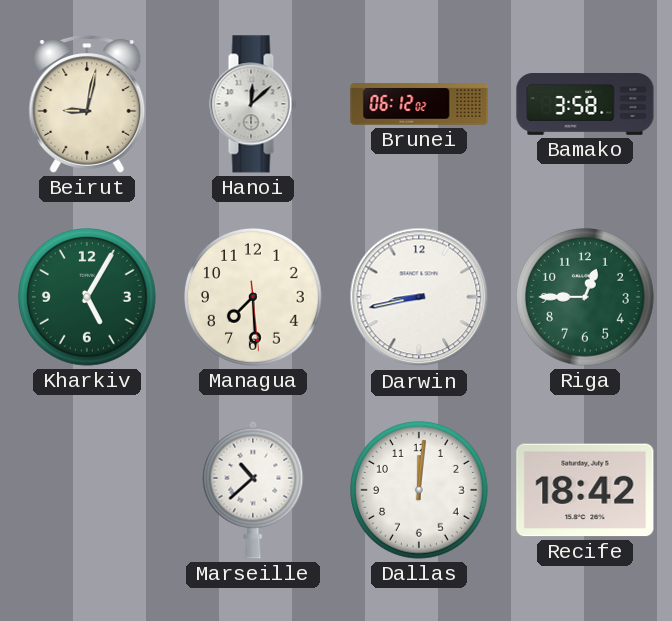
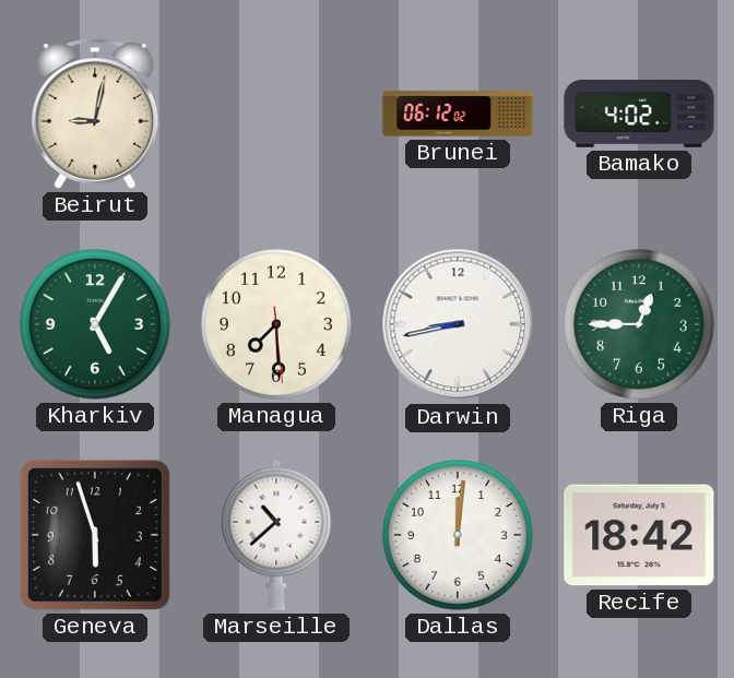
Hanoi: 12:08 -> none
Bamako: 3:58 -> 4:02
Geneva: none -> 5:57
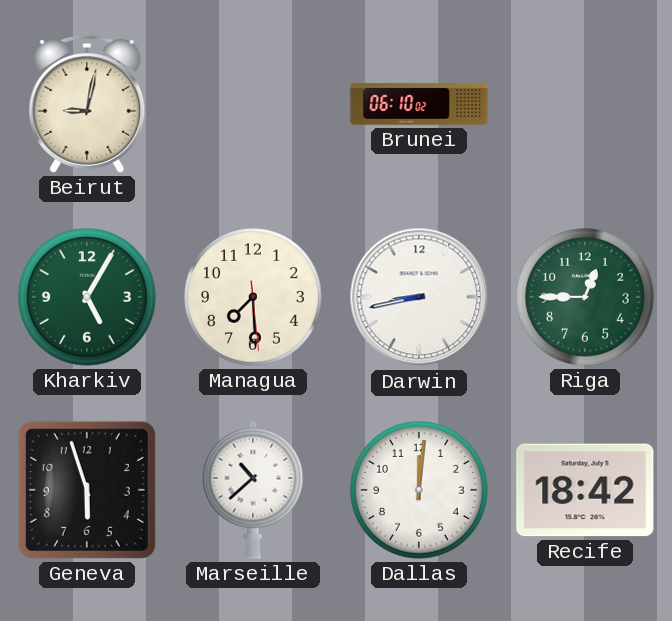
Brunei: 06:12 -> 06:10
Bamako: 4:02 -> none
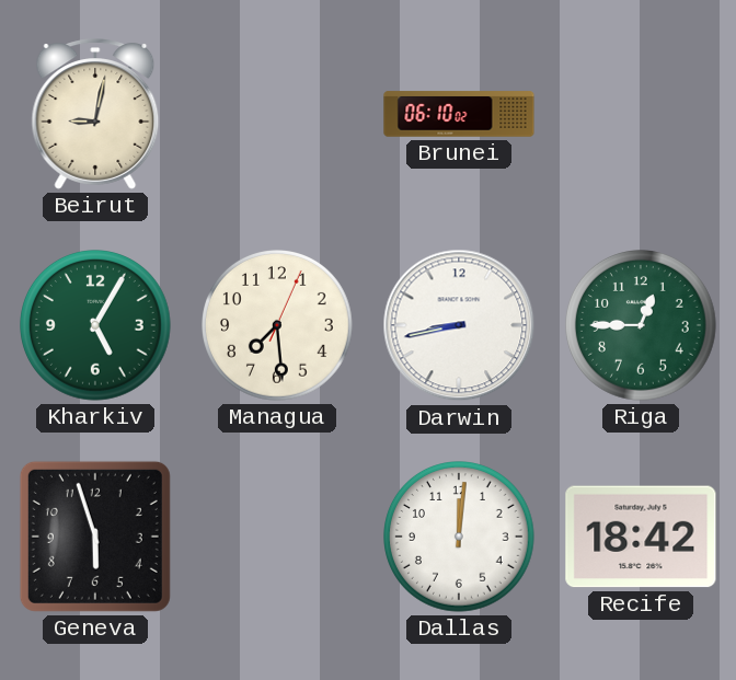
Managua: 7:29:29 -> 7:29:04
Marseille: 10:38 -> none
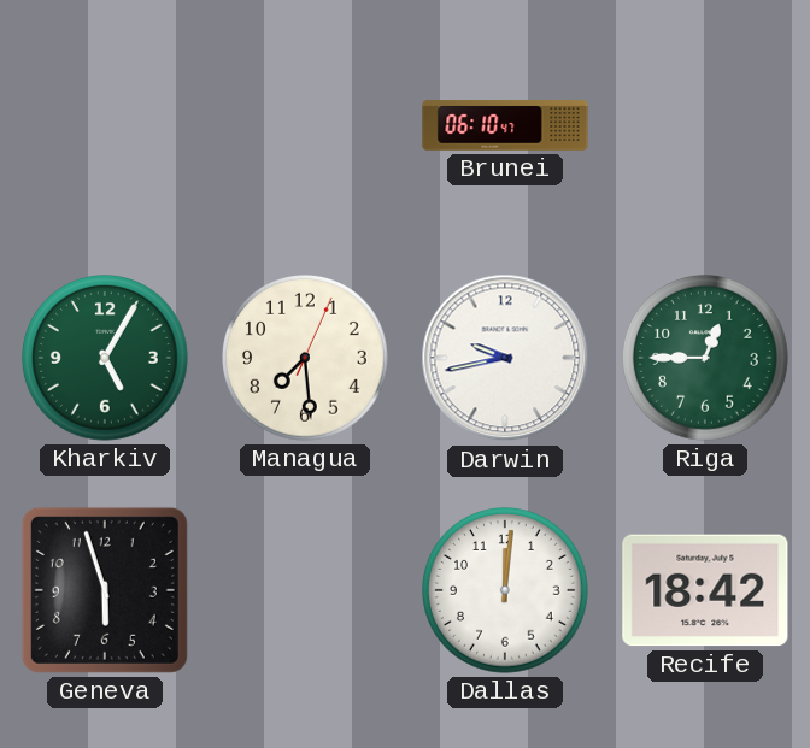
Beirut: 9:02 -> none
Brunei: 06:10:02 -> 06:10:47
Darwin: 8:43 -> 9:43
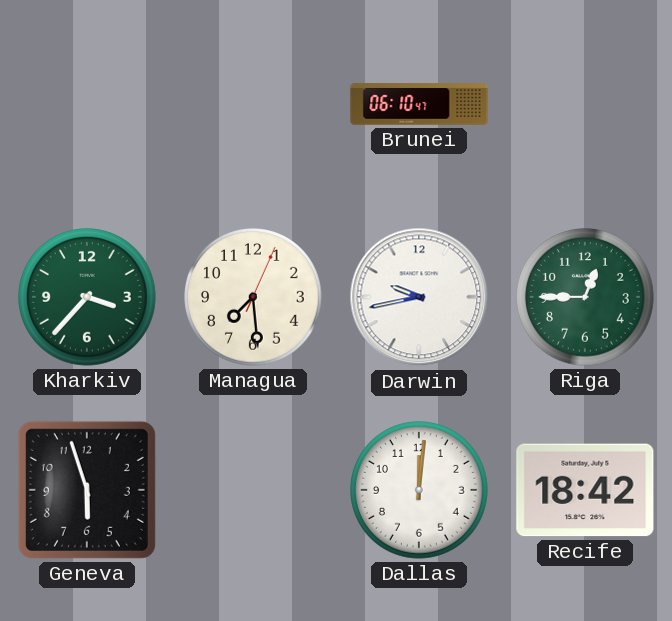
Kharkiv: 5:05 -> 3:37
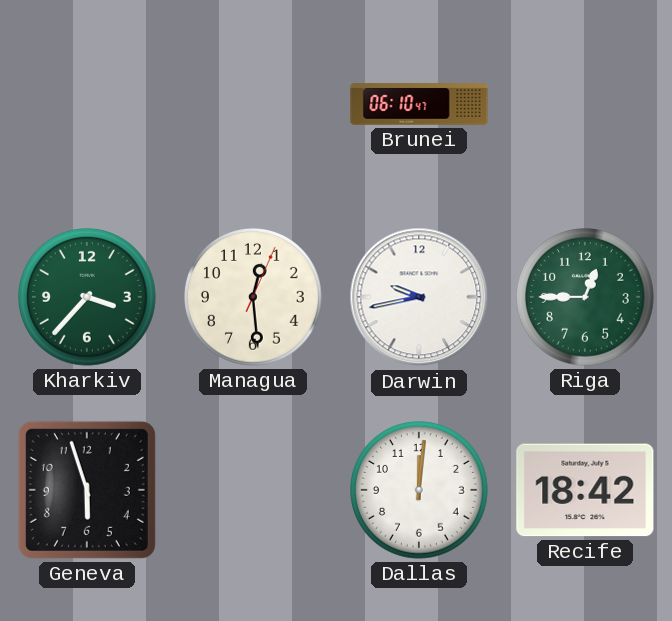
Managua: 7:29 -> 12:29
